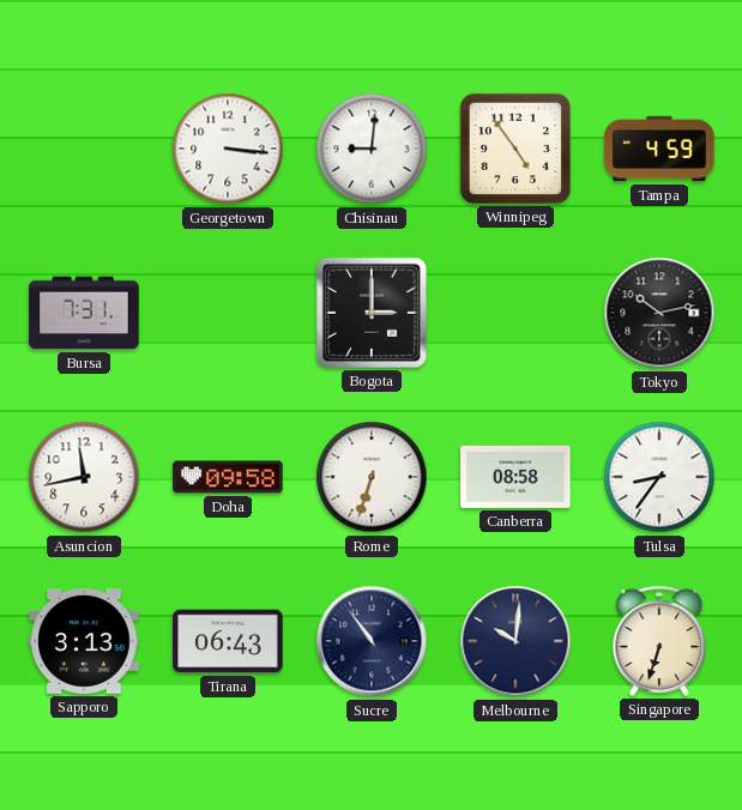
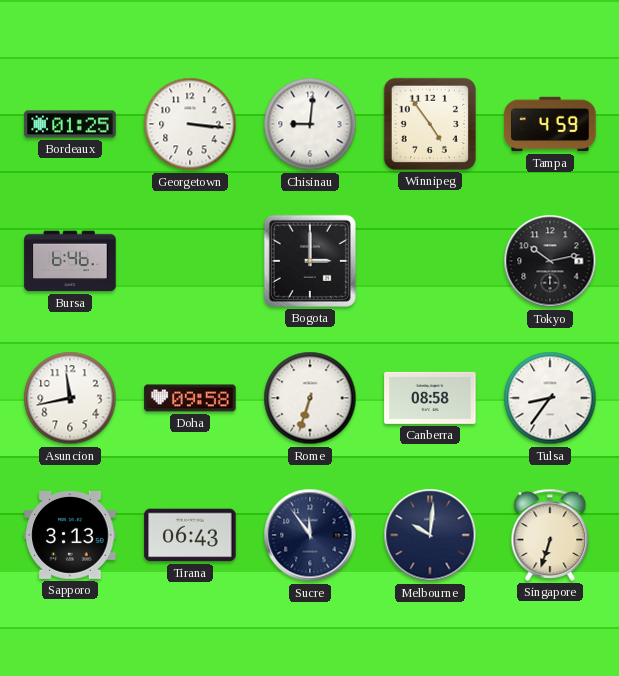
Bordeaux: none -> 01:25
Bursa: 7:31 -> 6:46
Sucre: 10:54 -> 11:54
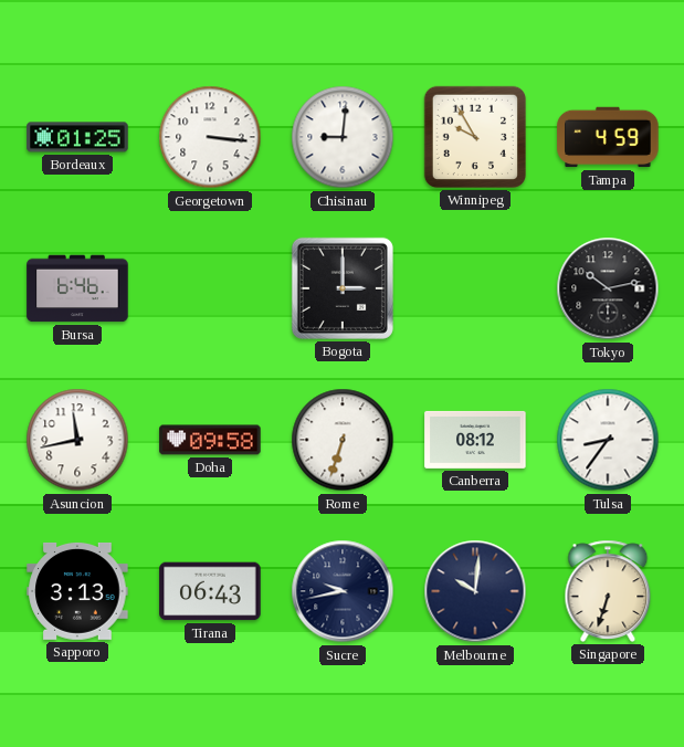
Winnipeg: 4:54 -> 9:55
Canberra: 08:58 -> 08:12
Sucre: 11:54 -> 9:43
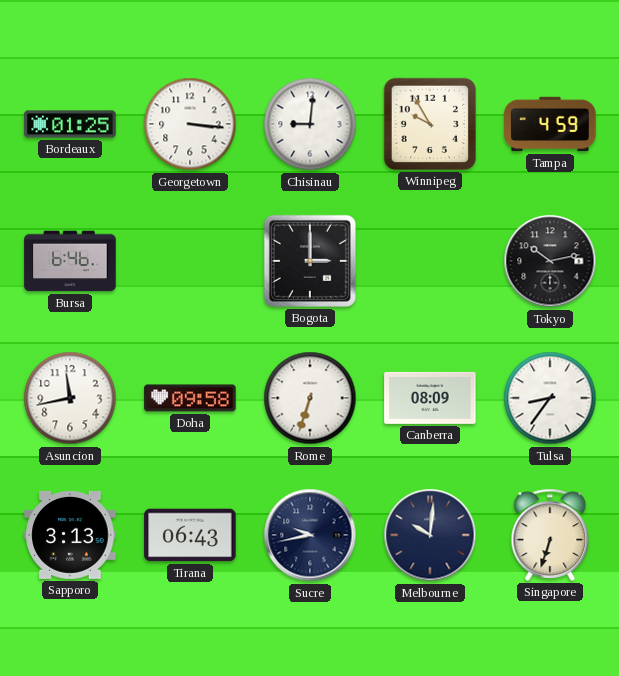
Canberra: 08:12 -> 08:09
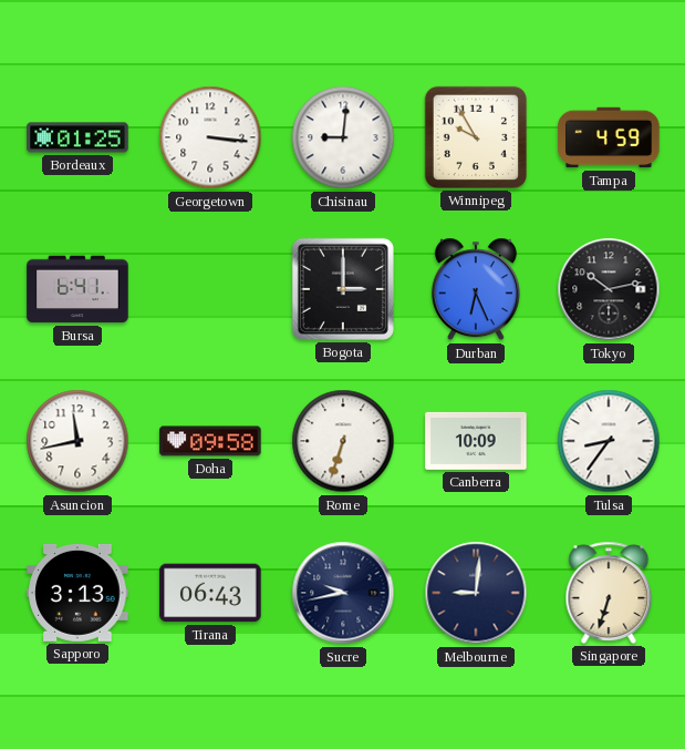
Bursa: 6:46 -> 6:41
Durban: none -> 6:26
Canberra: 08:09 -> 10:09
Melbourne: 10:01 -> 9:01
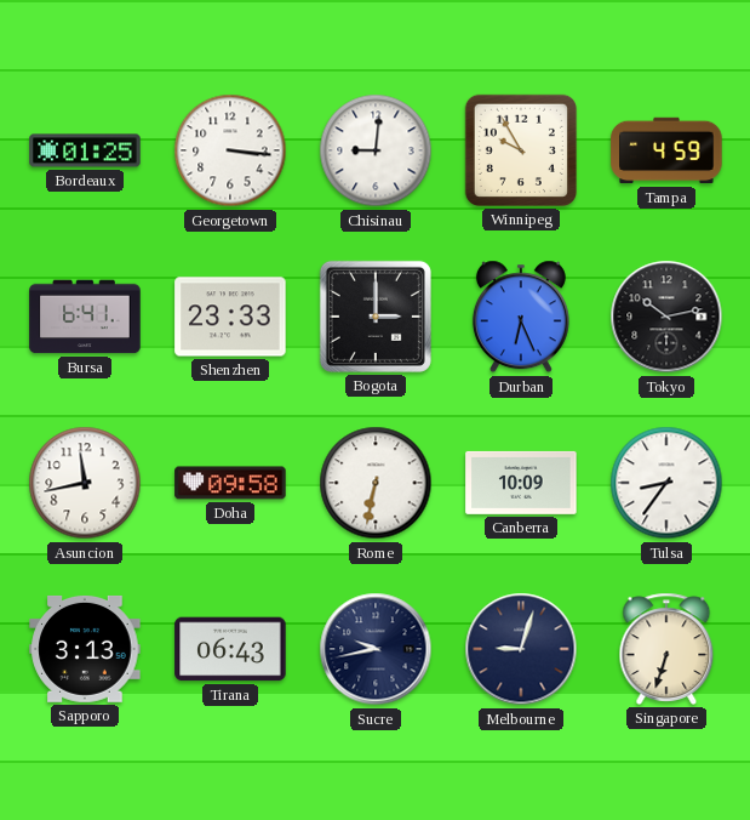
Shenzhen: none -> 23:33
Rome: 6:33 -> 6:32
Melbourne: 9:01 -> 9:03
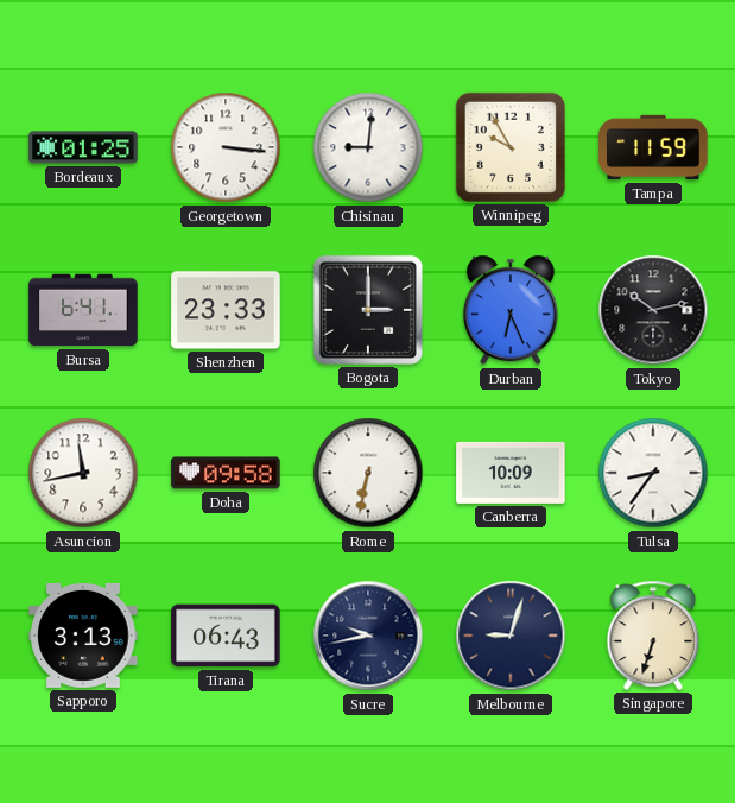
Tampa: 4:59 -> 11:59
